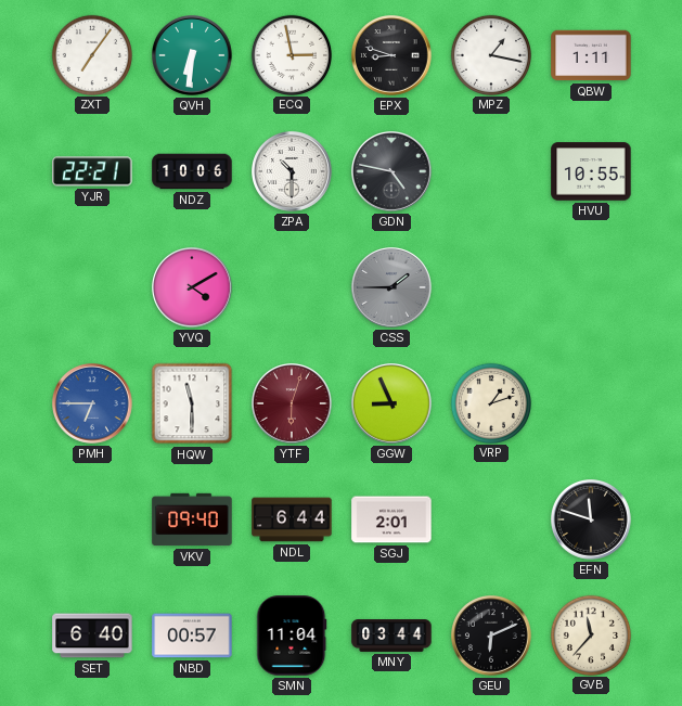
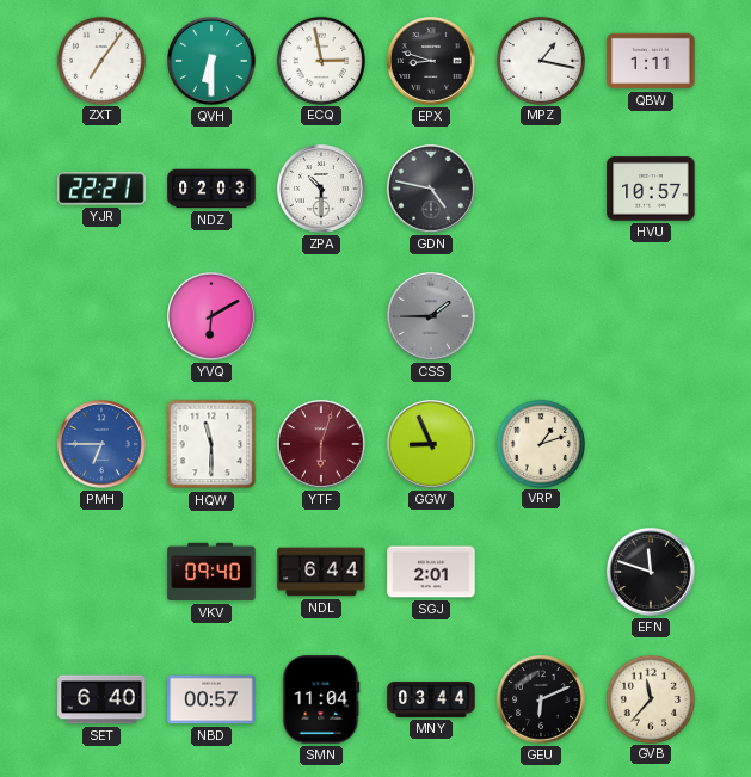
QVH: 6:31 -> 6:30
NDZ: 10:06 -> 02:03
HVU: 10:55 -> 10:57
YVQ: 4:10 -> 6:10
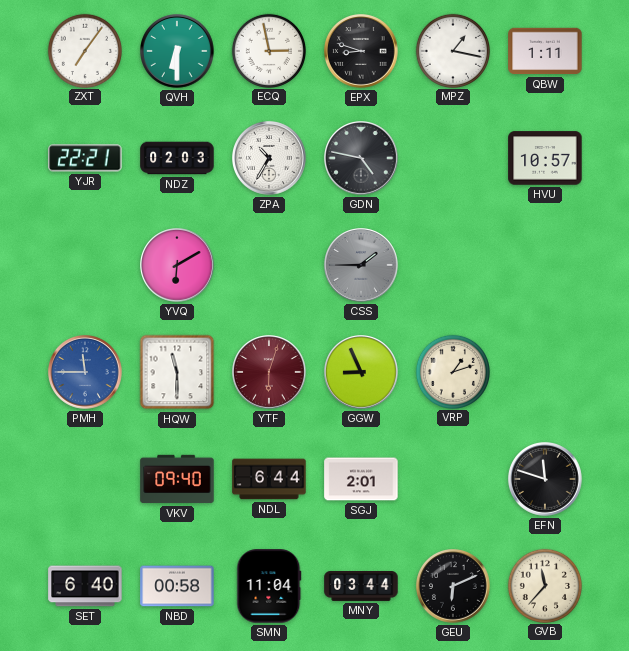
ZPA: 10:30 -> 10:35
PMH: 6:45 -> 11:45
NBD: 00:57 -> 00:58
